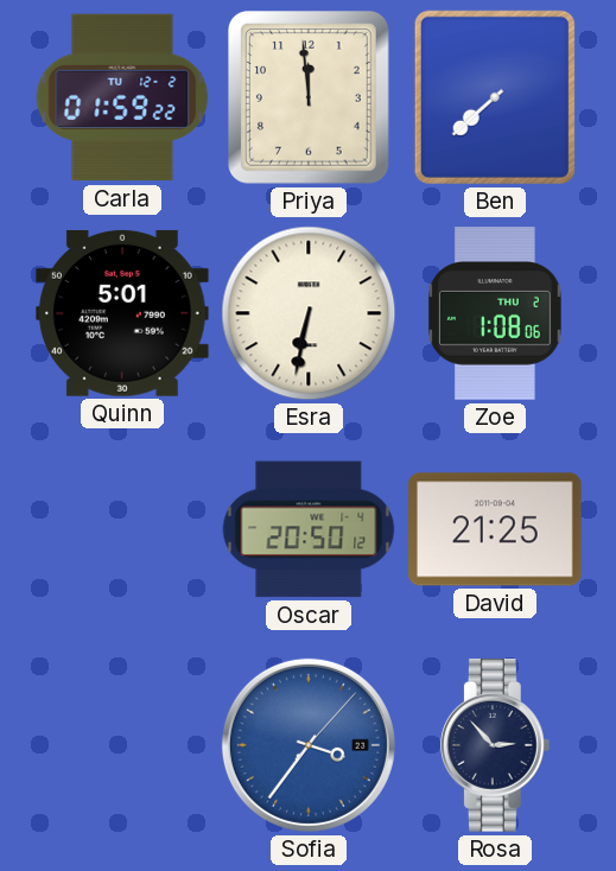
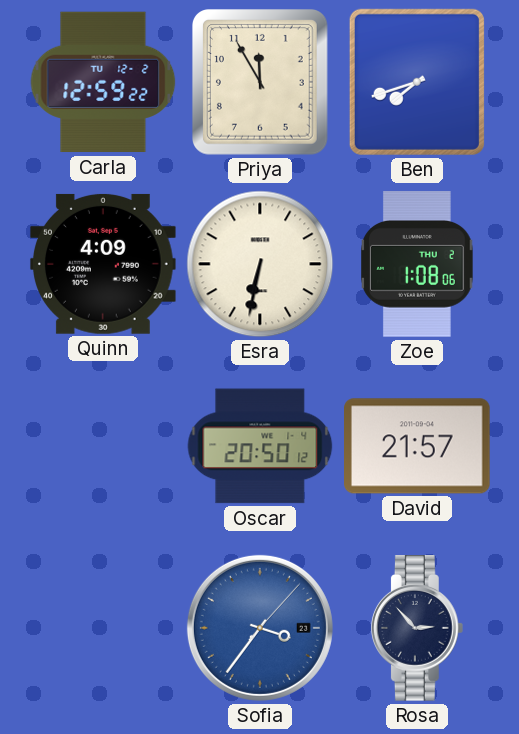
Carla: 01:59 -> 12:59
Priya: 11:59 -> 11:55
Ben: 7:38 -> 7:42
Quinn: 5:01 -> 4:09
David: 21:25 -> 21:57
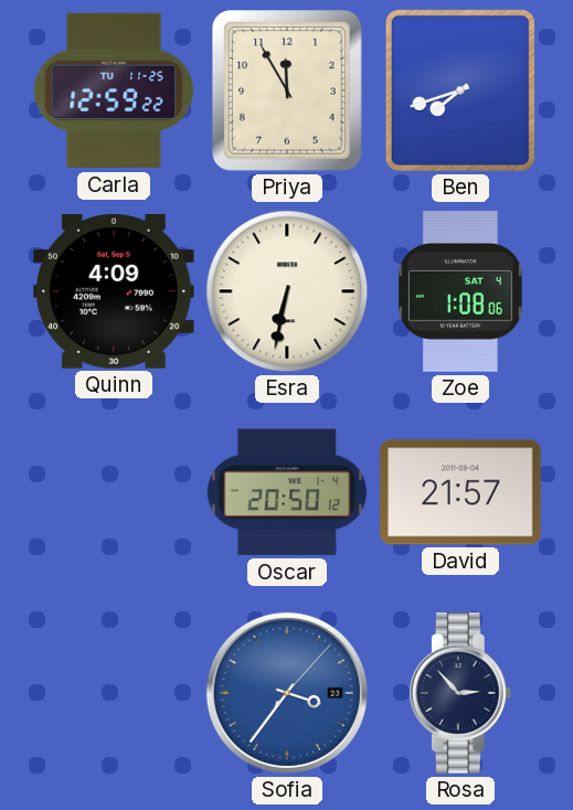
Carla date: TU 12-2 -> TU 11-25
Zoe date: THU 2 -> SAT 4
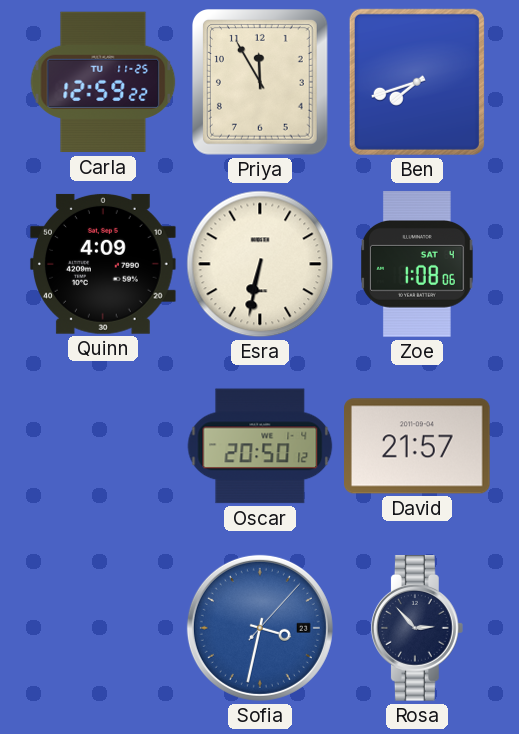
Sofia: 3:36 -> 3:32
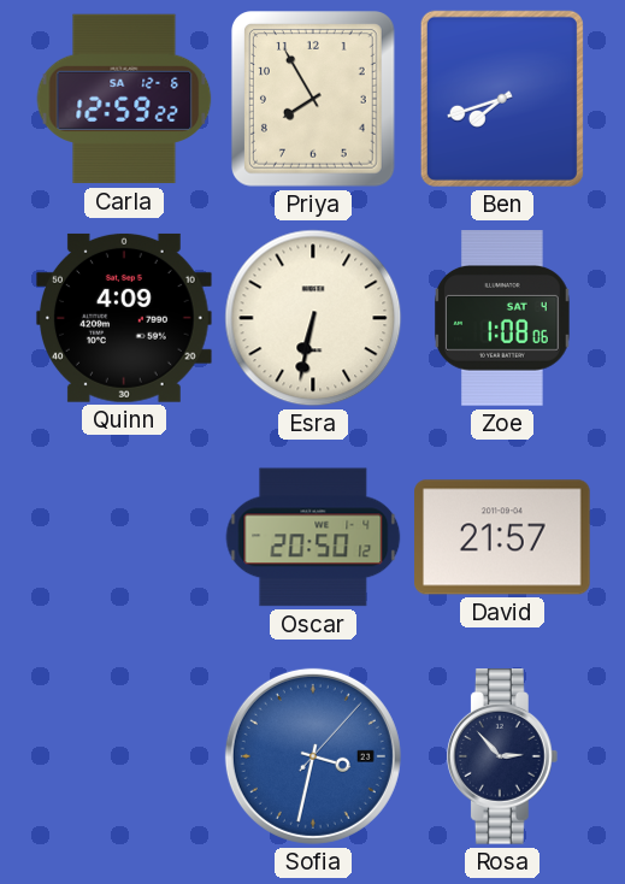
Carla date: TU 11-25 -> SA 12-6
Priya: 11:55 -> 7:55
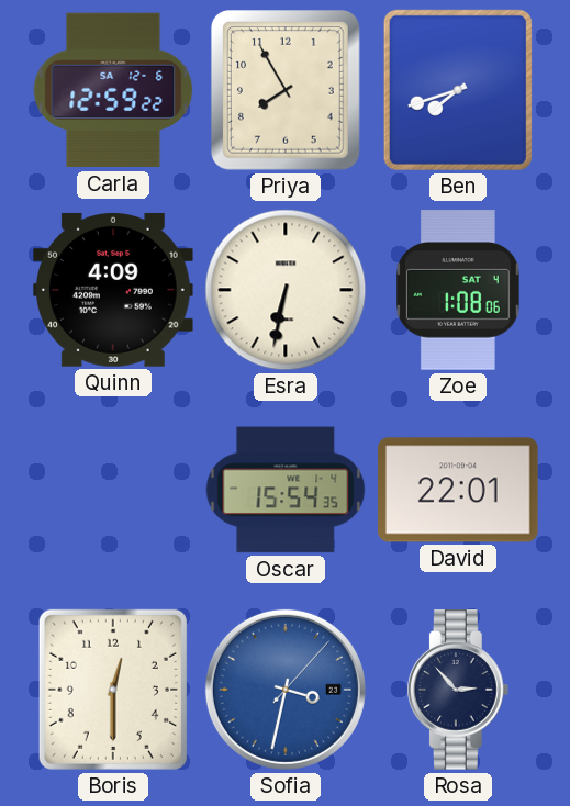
Oscar: 20:50 -> 15:54
David: 21:57 -> 22:01
Boris: none -> 12:30
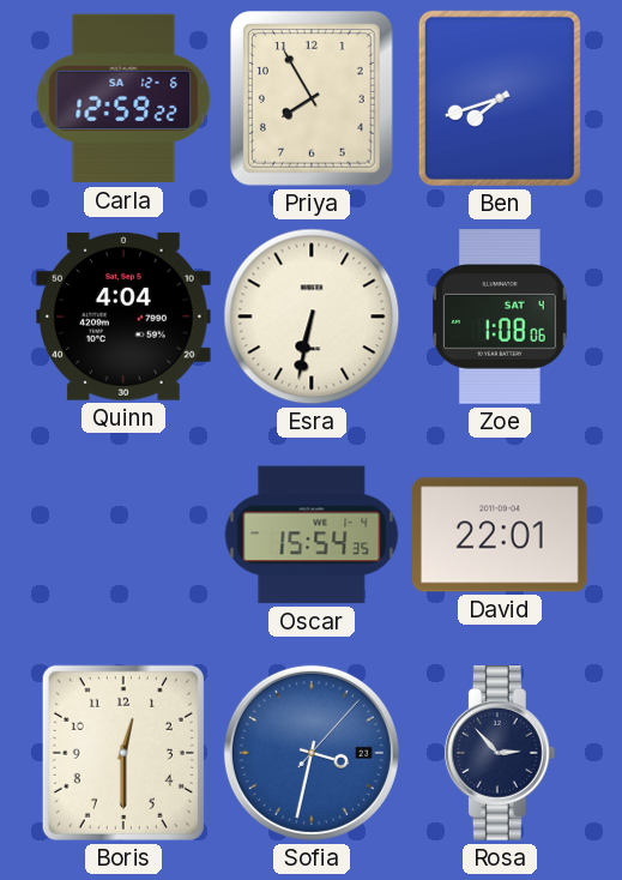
Quinn: 4:09 -> 4:04
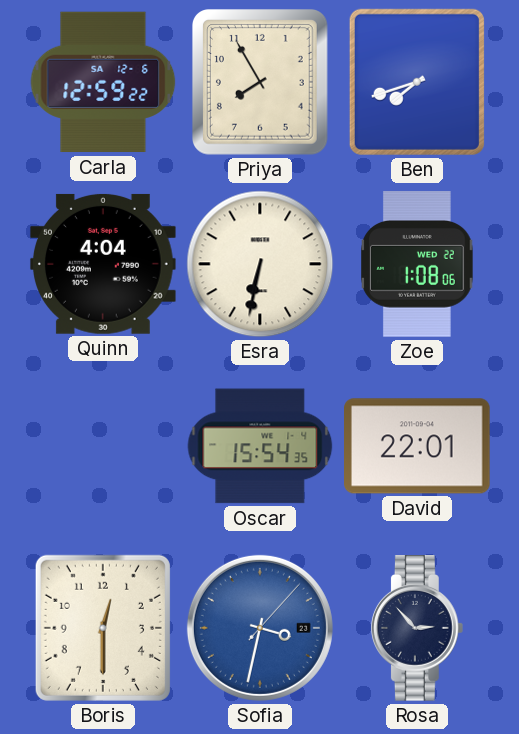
Zoe date: SAT 4 -> WED 22
